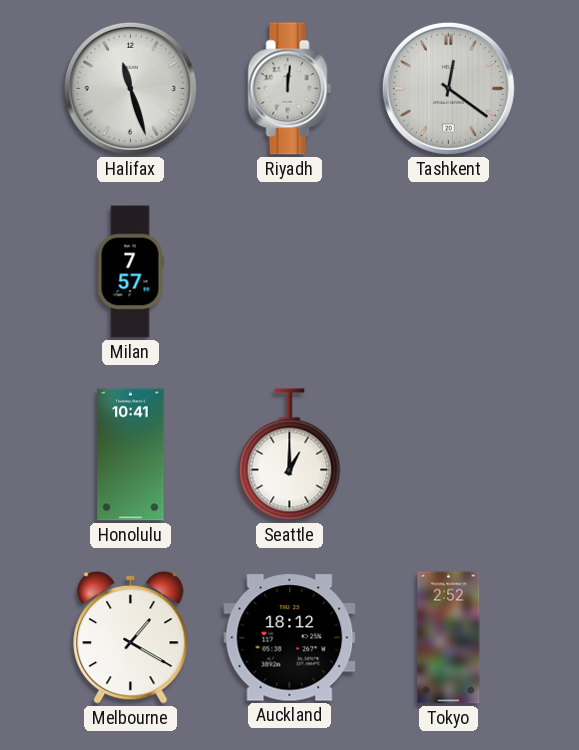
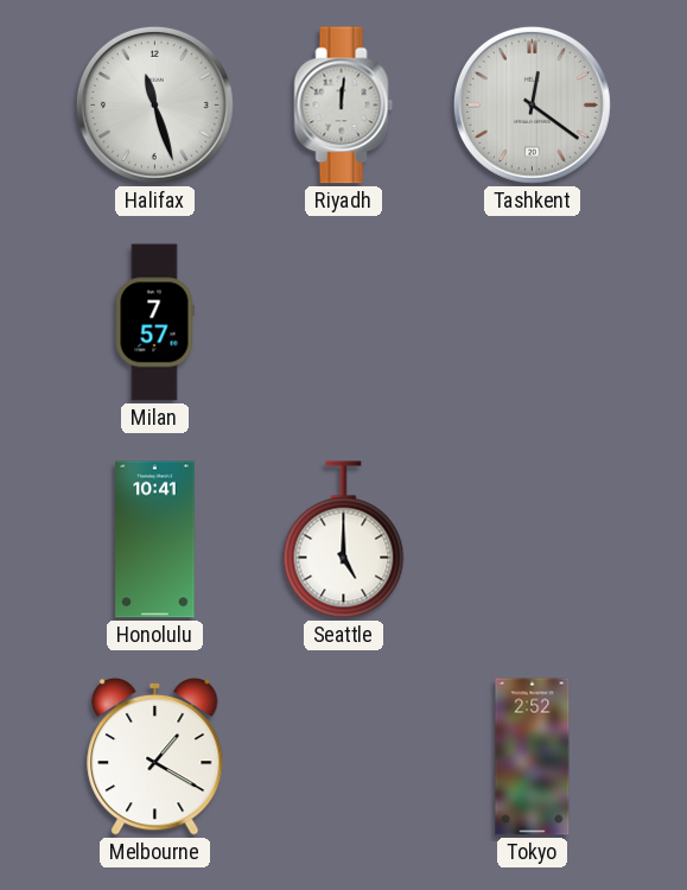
Seattle: 1:00 -> 5:00
Auckland: 18:12 -> none
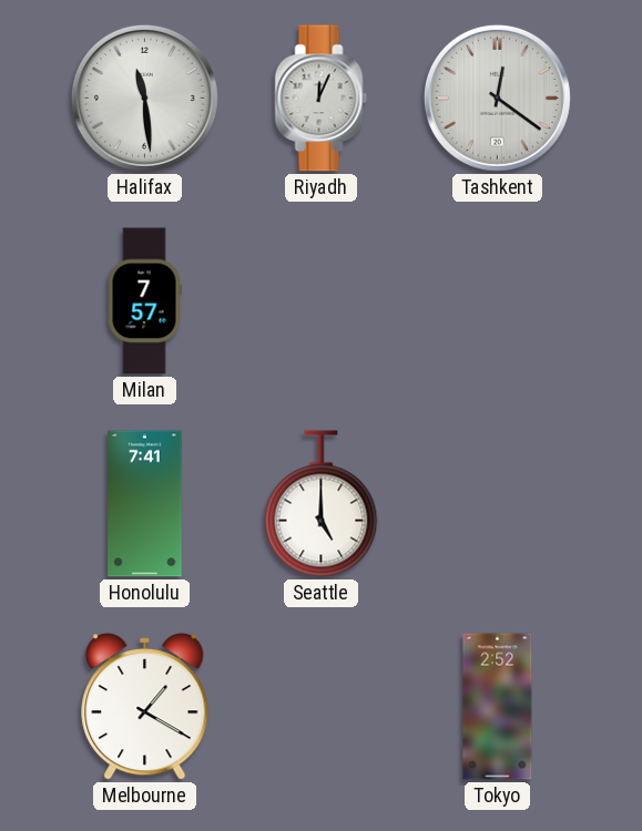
Halifax: 11:27 -> 11:29
Riyadh: 12:01 -> 12:04
Honolulu: 10:41 -> 7:41
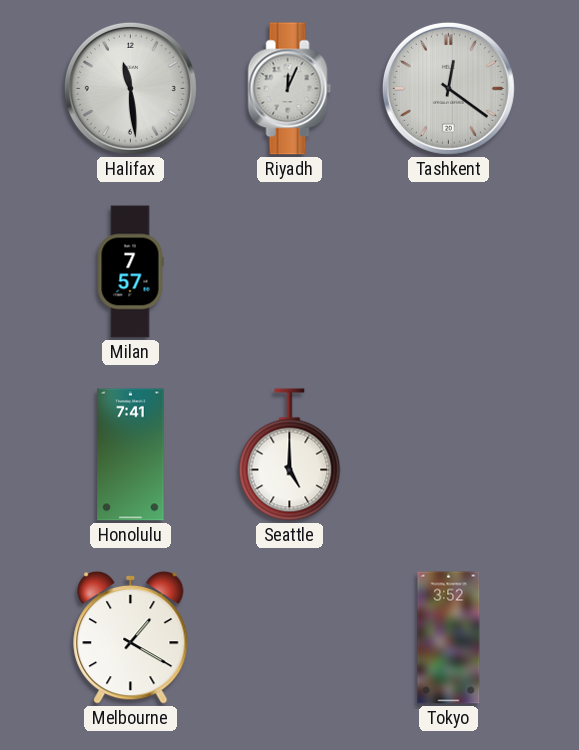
Tokyo: 2:52 -> 3:52
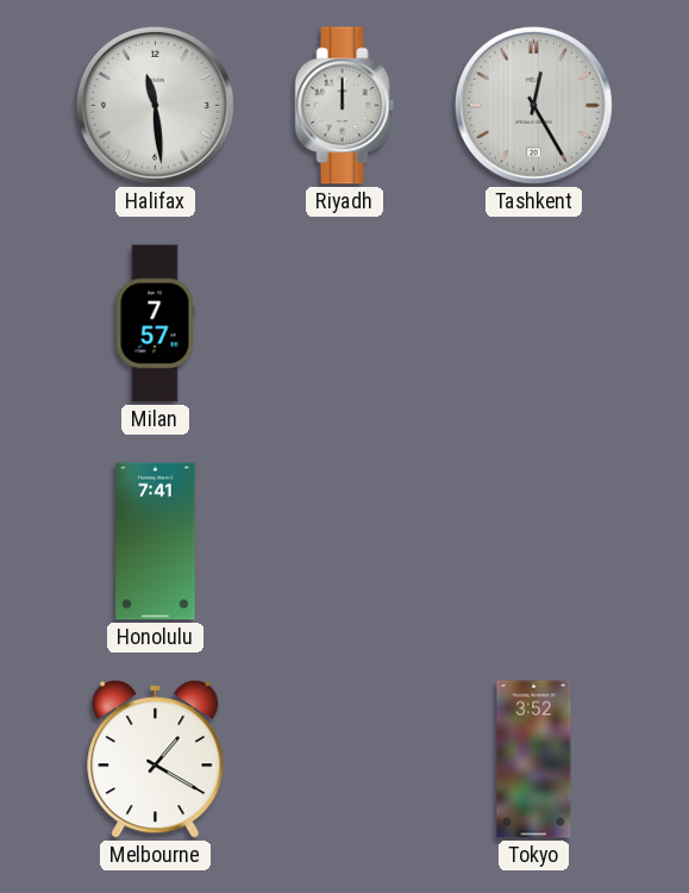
Riyadh: 12:04 -> 12:00
Tashkent: 12:21 -> 12:25
Seattle: 5:00 -> none
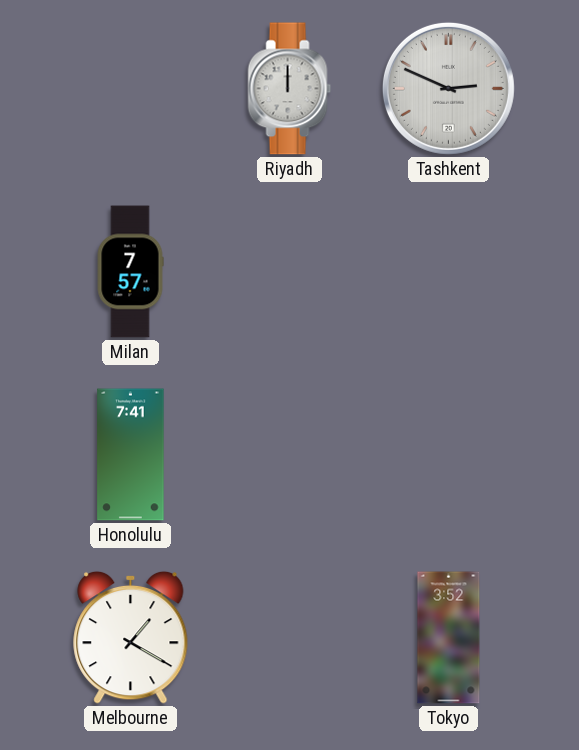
Halifax: 11:29 -> none
Tashkent: 12:25 -> 2:49
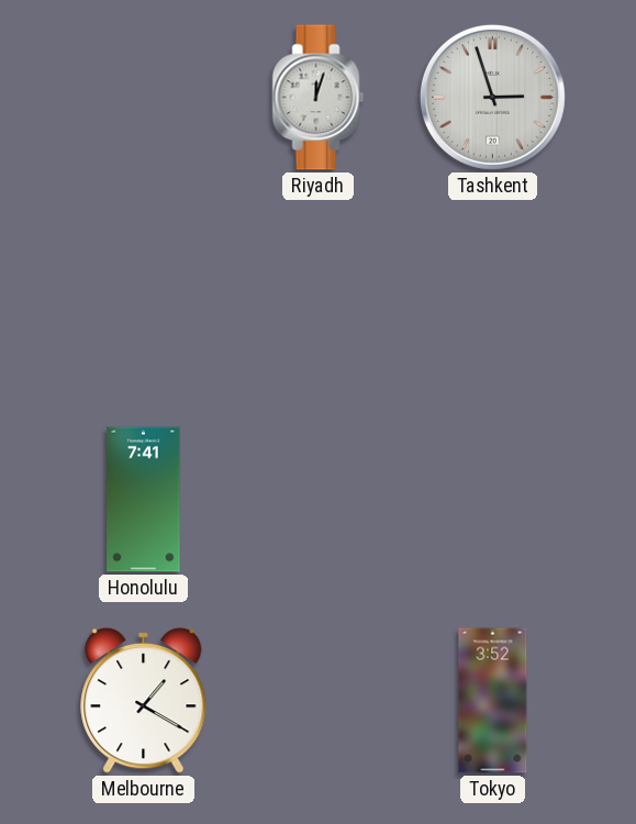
Riyadh: 12:00 -> 12:03
Tashkent: 2:49 -> 2:57
Milan: 7:57 -> none
